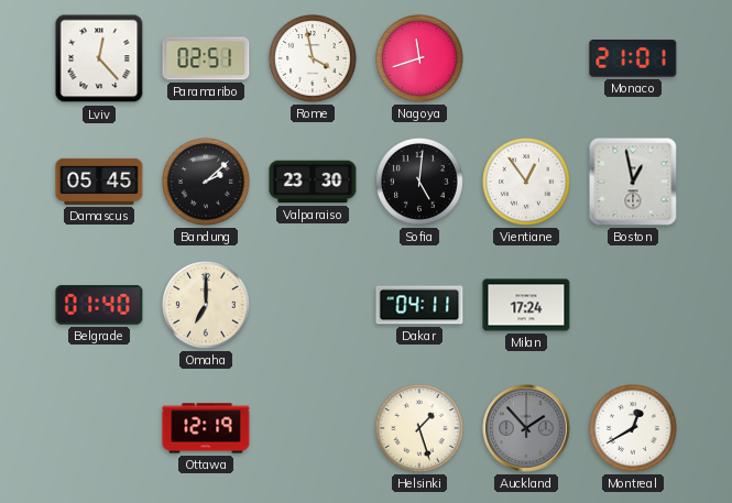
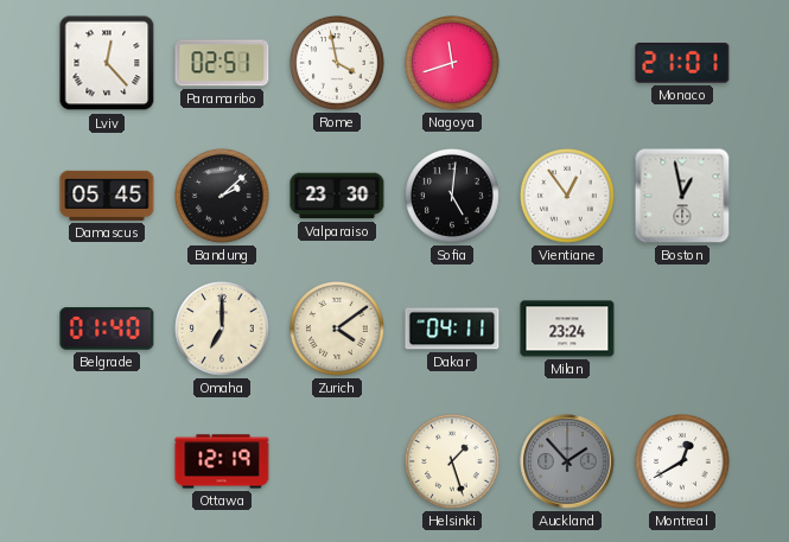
Zurich: none -> 4:09
Milan: 17:24 -> 23:24
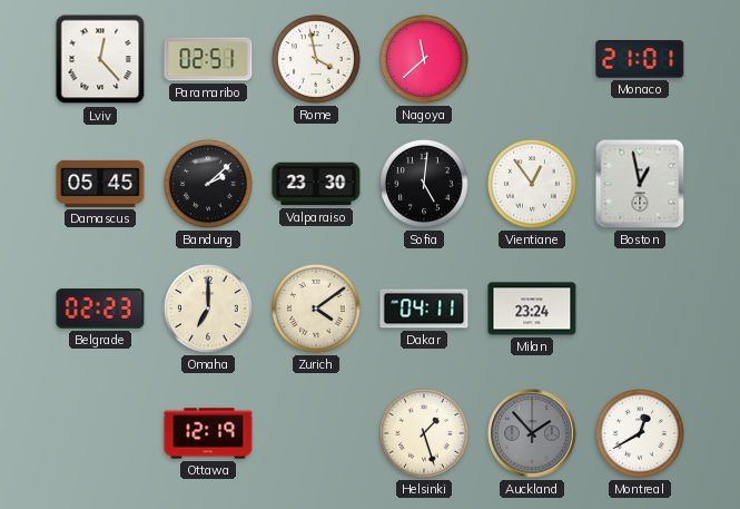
Nagoya: 11:42 -> 11:38
Belgrade: 01:40 -> 02:23
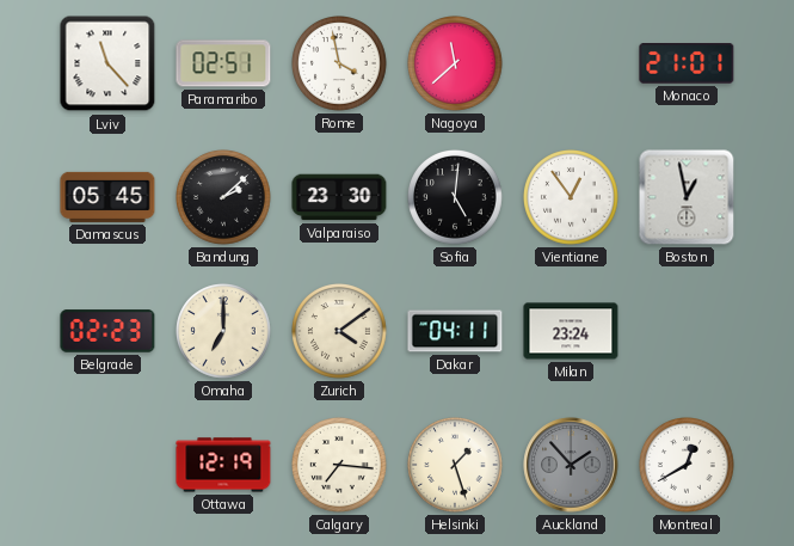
Lviv: 12:23 -> 11:23
Calgary: none -> 7:16
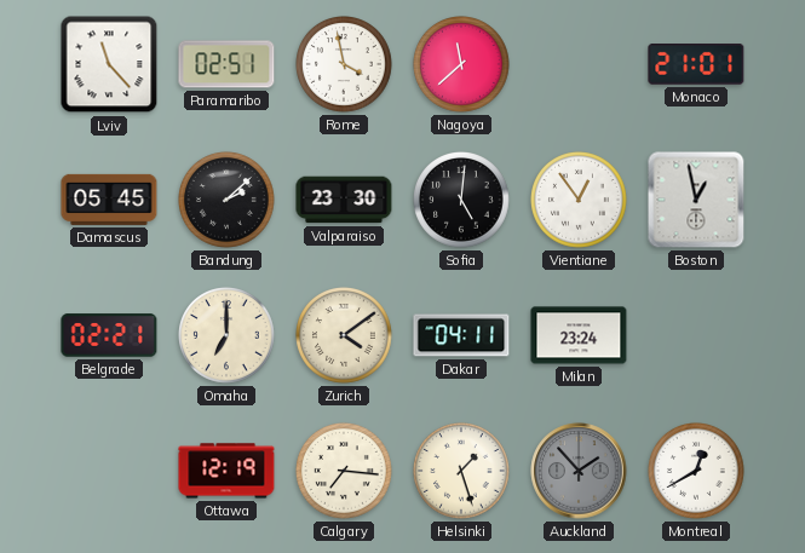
Belgrade: 02:23 -> 02:21
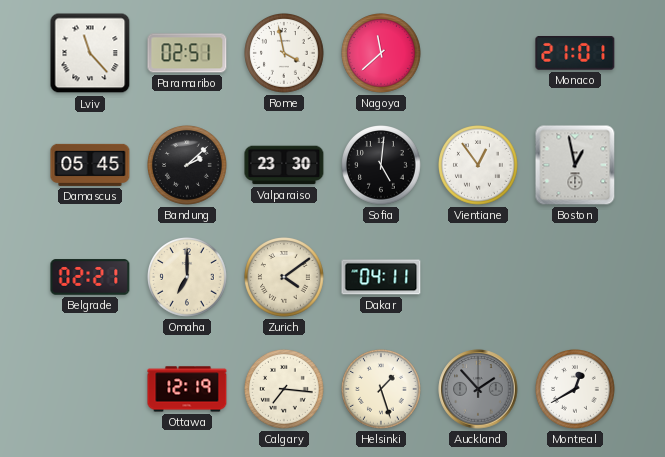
Milan: 23:24 -> none
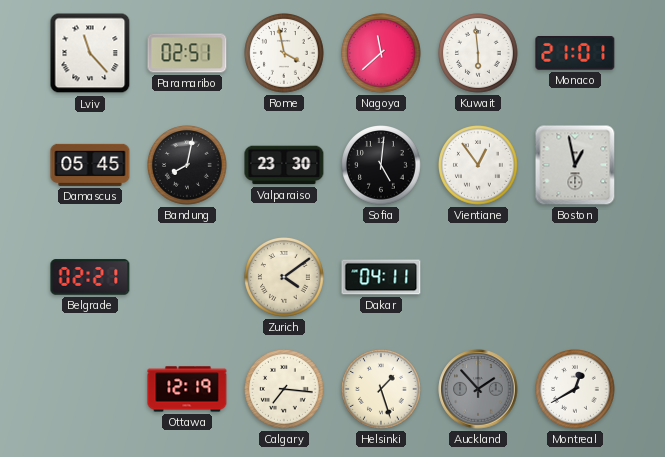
Kuwait: none -> 5:59
Bandung: 2:08 -> 8:02
Omaha: 7:00 -> none
